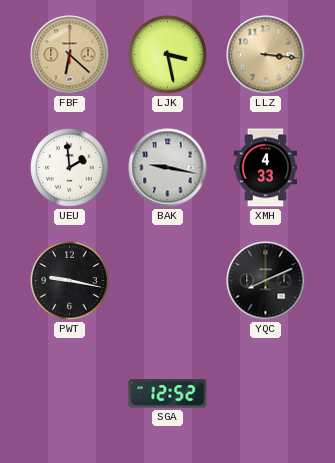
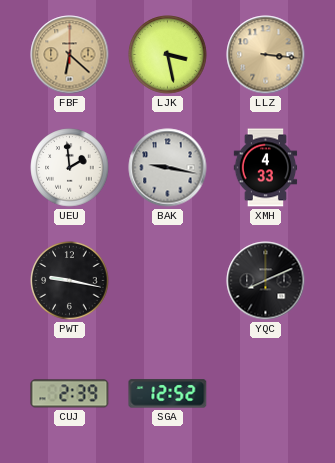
CUJ: none -> 2:39
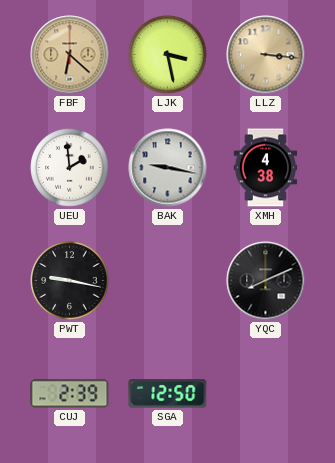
XMH: 4:33 -> 4:38
SGA: 12:52 -> 12:50
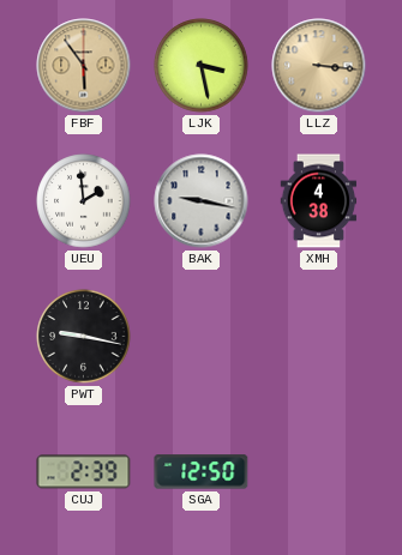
FBF: 6:22 -> 5:54
YQC: 8:11 -> none
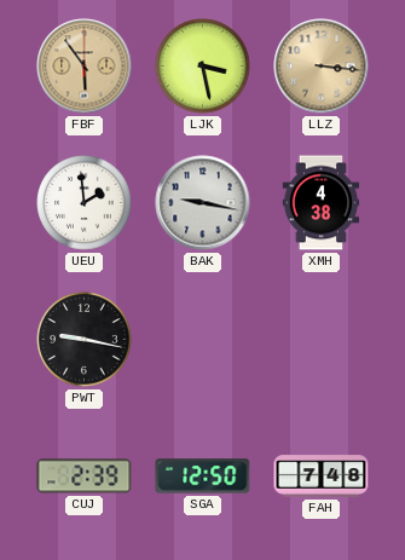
FAH: none -> 7:48
